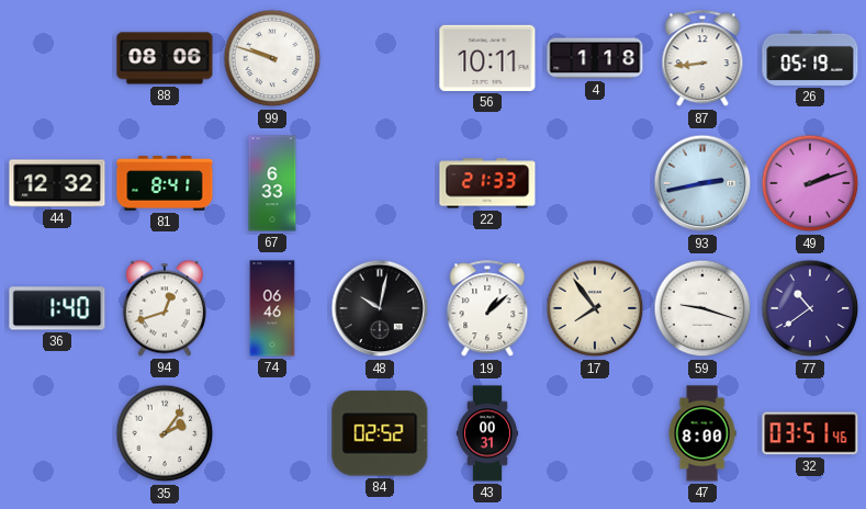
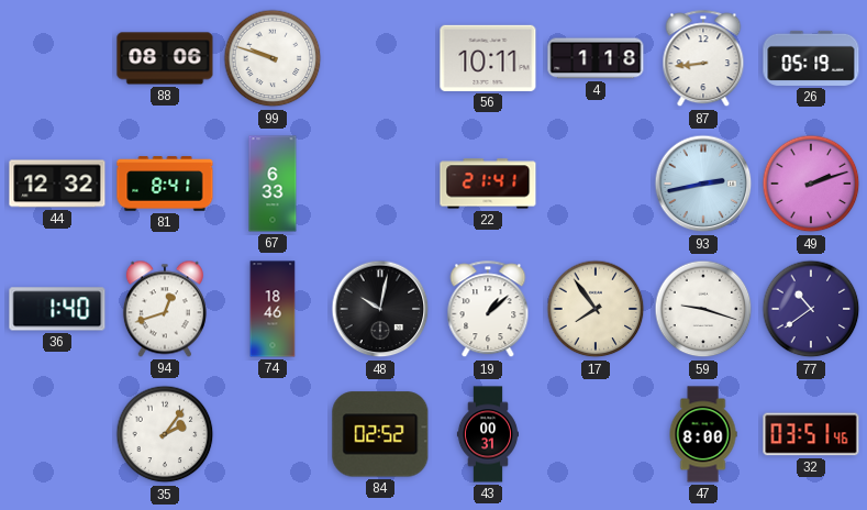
22: 21:33 -> 21:41
74: 06:46 -> 18:46
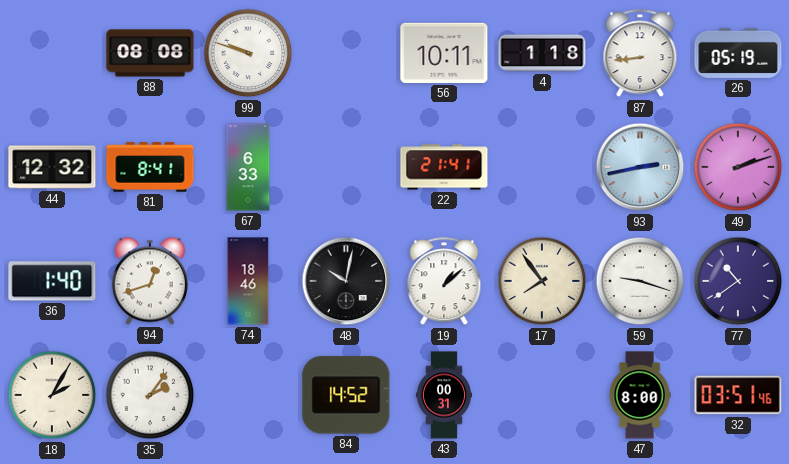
88: 08:06 -> 08:08
18: none -> 2:05
84: 02:52 -> 14:52
